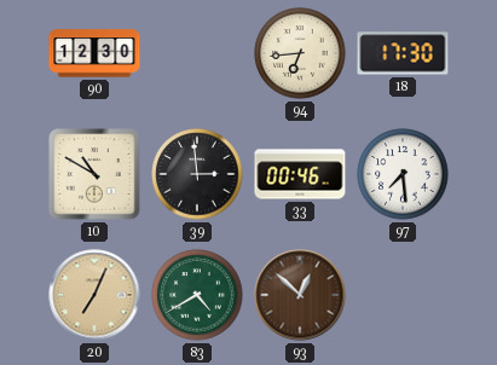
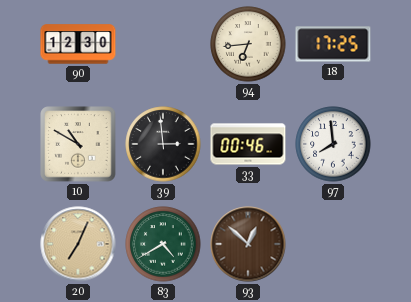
18: 17:30 -> 17:25
97: 7:29 -> 7:59
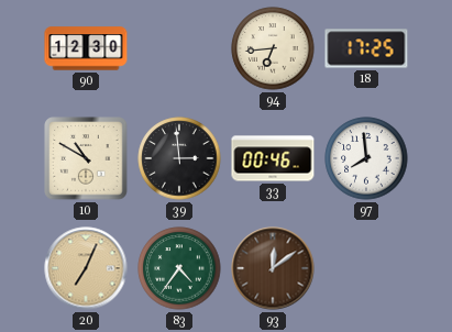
83: 4:40 -> 4:36
93: 12:52 -> 12:09
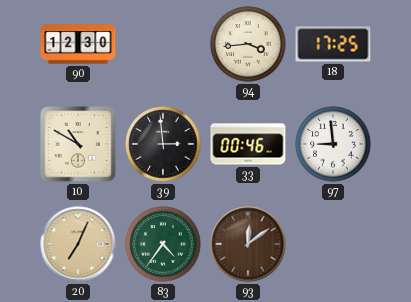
94: 6:44 -> 3:44
97: 7:59 -> 8:59
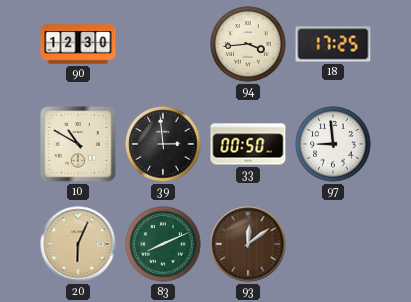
33: 00:46 -> 00:50
20: 7:04 -> 6:04
83: 4:36 -> 8:11
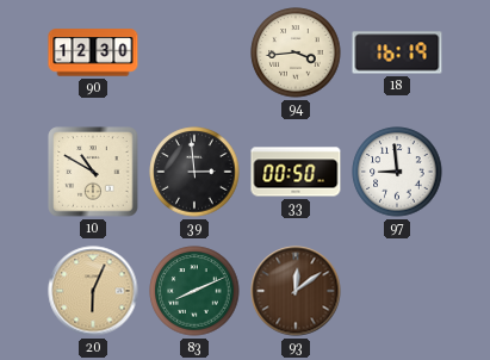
18: 17:25 -> 16:19
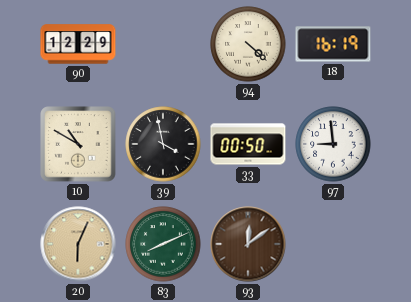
90: 12:30 -> 12:29
94: 3:44 -> 4:22
39: 2:59 -> 3:58
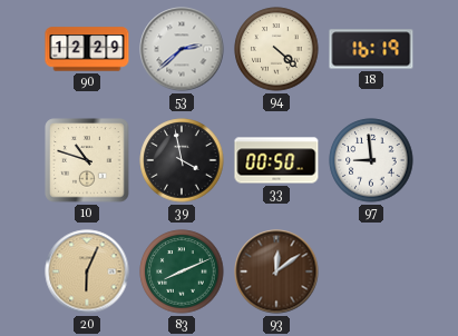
53: none -> 2:38
10: 10:50 -> 10:48
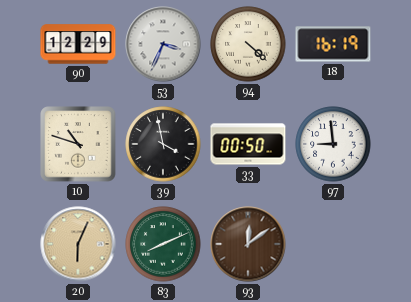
53: 2:38 -> 3:34
